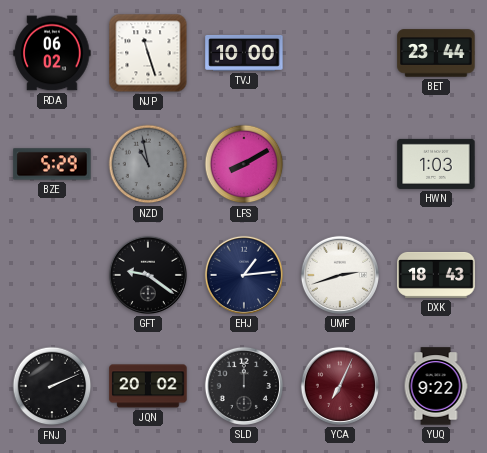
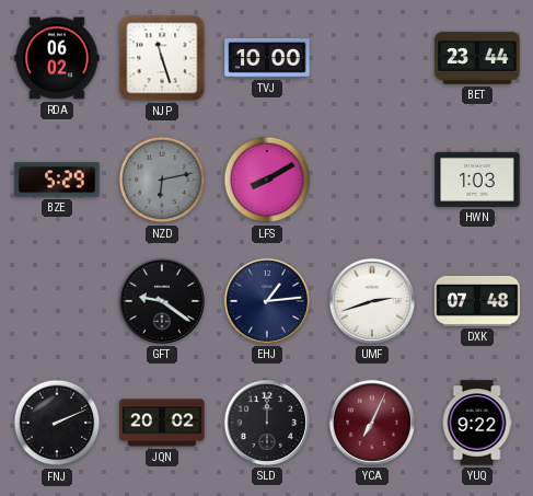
NZD: 10:58 -> 6:13
DXK: 18:43 -> 07:48
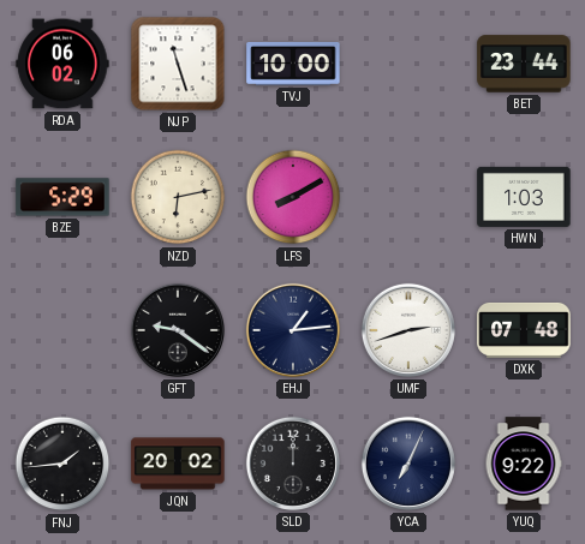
NZD dial: grey -> cream
FNJ: 2:11 -> 1:44
YCA dial: burgundy -> navy
